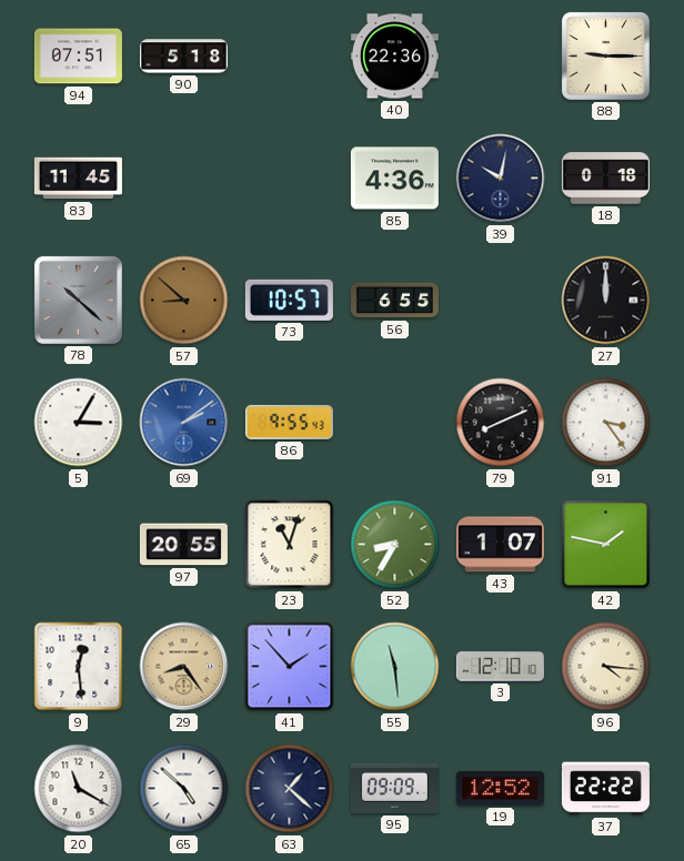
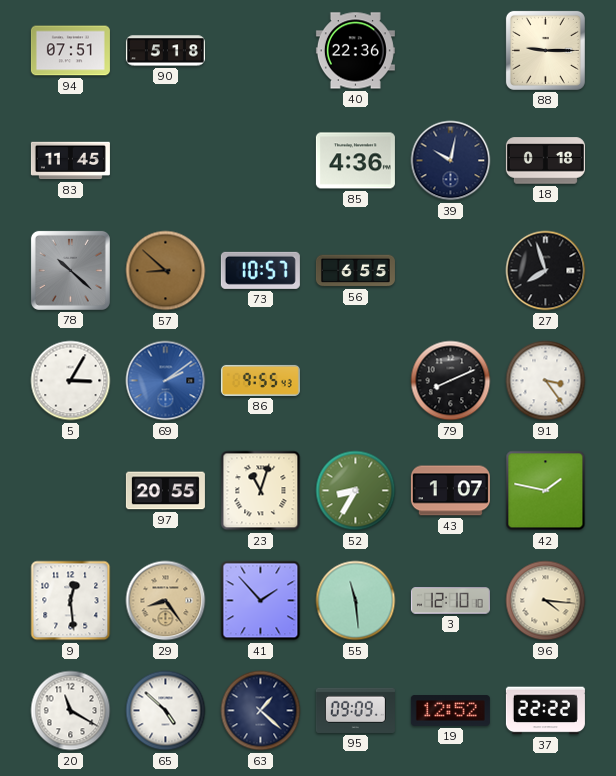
27: 12:00 -> 7:57
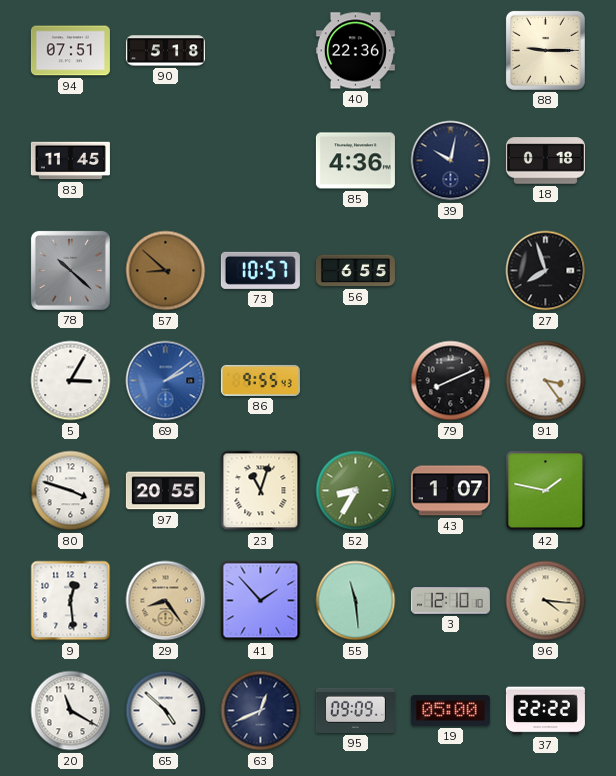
80: none -> 3:48
63: 1:22 -> 12:41
19: 12:52 -> 05:00
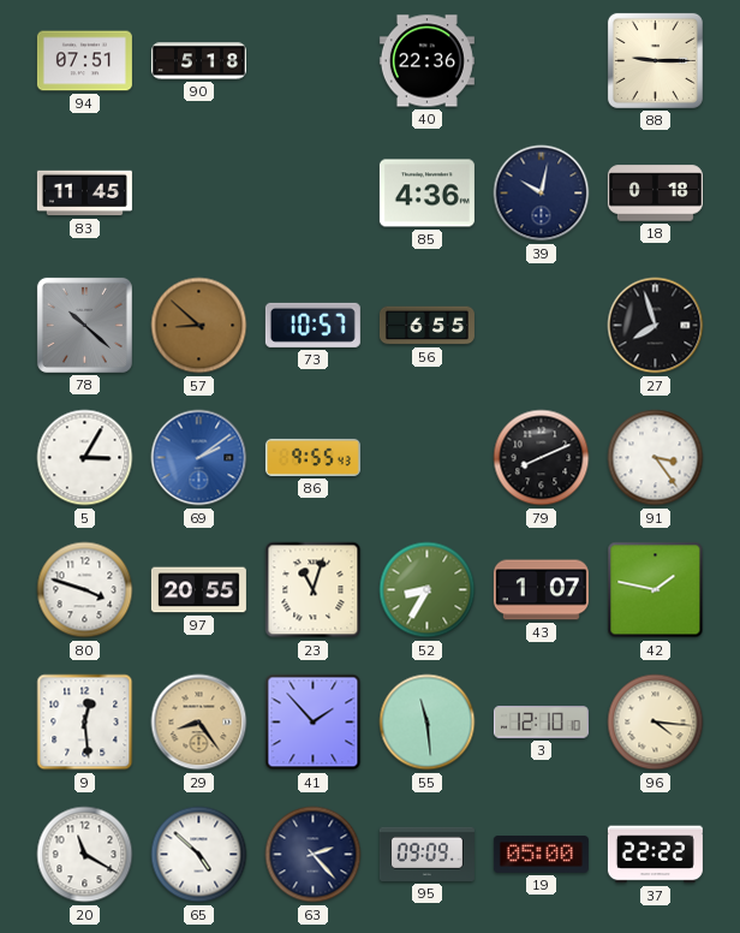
63: 12:41 -> 2:23
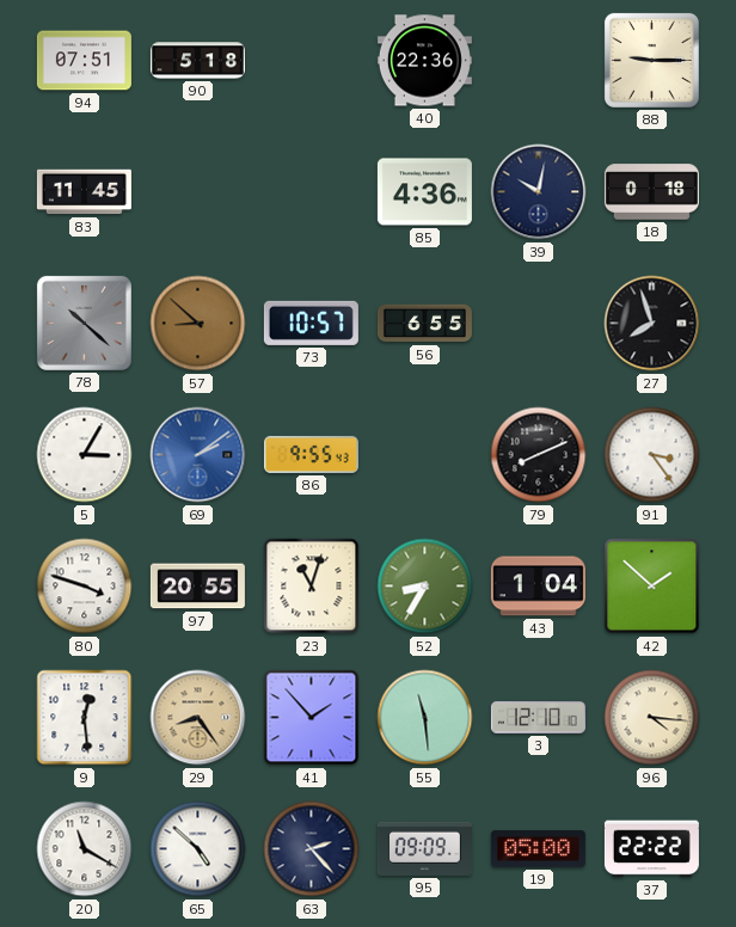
43: 1:07 -> 1:04
42: 1:47 -> 1:52
